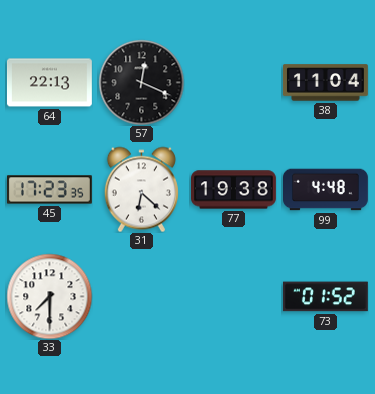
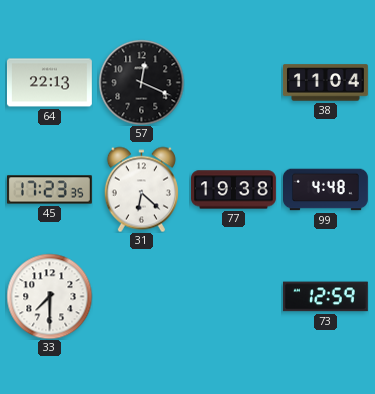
73: 01:52 -> 12:59
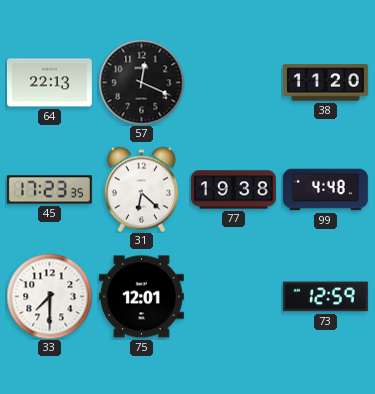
38: 11:04 -> 11:20
75: none -> 12:01
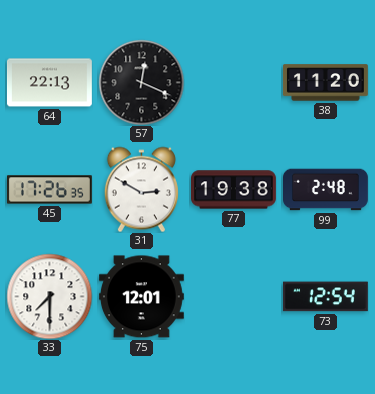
45: 17:23 -> 17:26
31: 6:22 -> 2:50
99: 4:48 -> 2:48
73: 12:59 -> 12:54
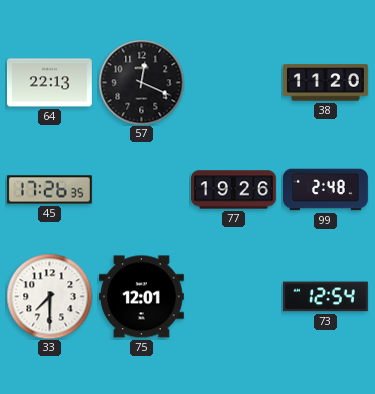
31: 2:50 -> none
77: 19:38 -> 19:26
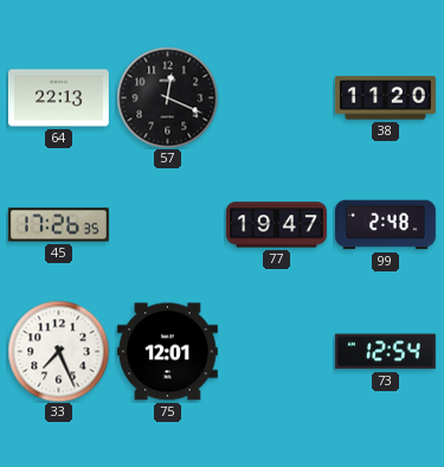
77: 19:26 -> 19:47
33: 7:30 -> 7:26
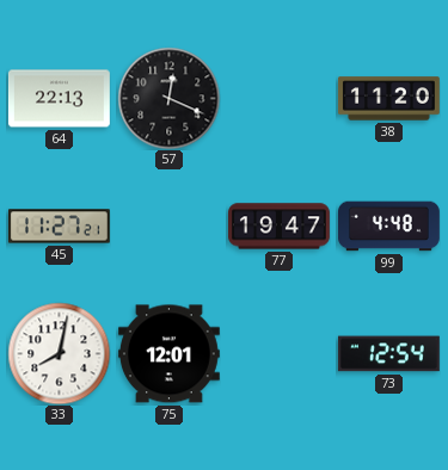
45: 17:26 -> 11:27
99: 2:48 -> 4:48
33: 7:26 -> 8:02
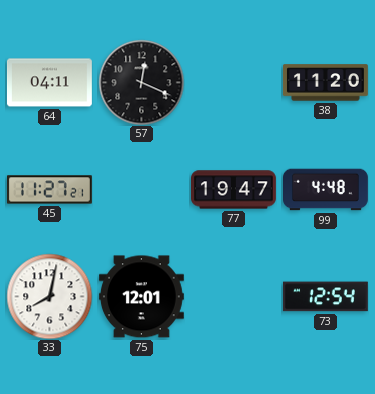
64: 22:13 -> 04:11
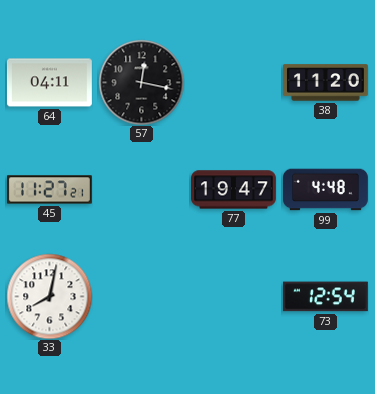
57: 12:19 -> 12:17
75: 12:01 -> none
